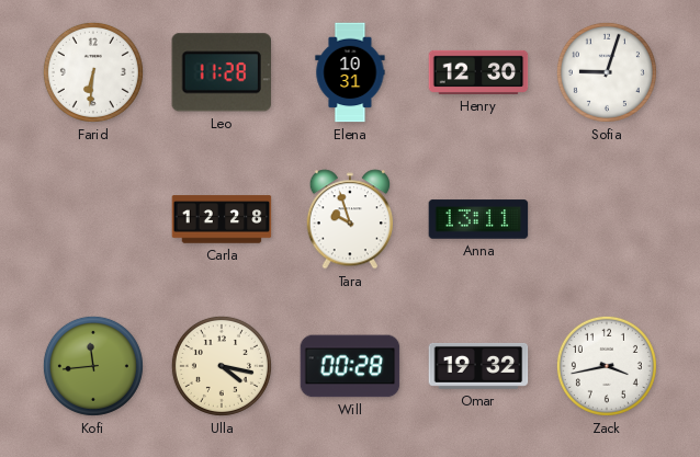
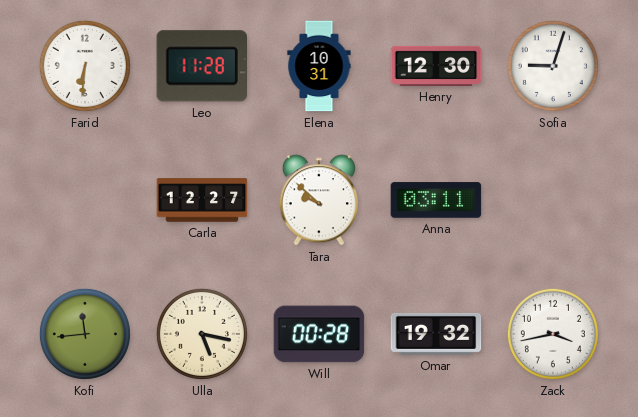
Carla: 12:28 -> 12:27
Tara: 9:57 -> 9:52
Anna: 13:11 -> 03:11
Ulla: 4:17 -> 5:17
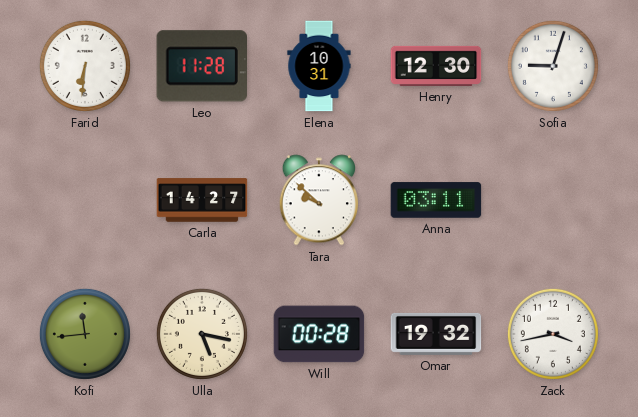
Carla: 12:27 -> 14:27
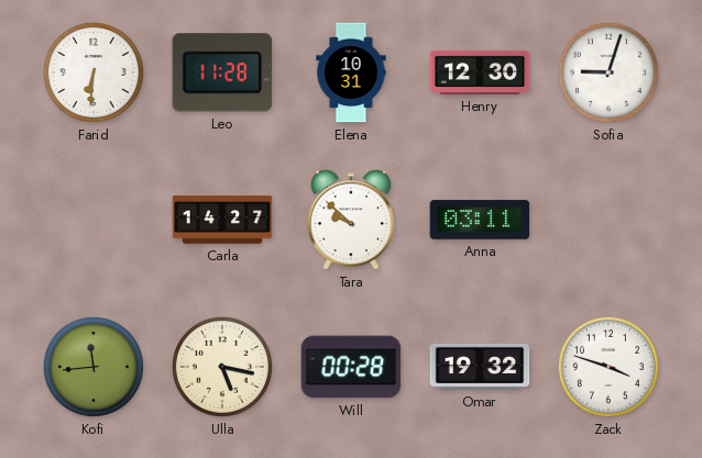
Zack: 3:43 -> 3:48
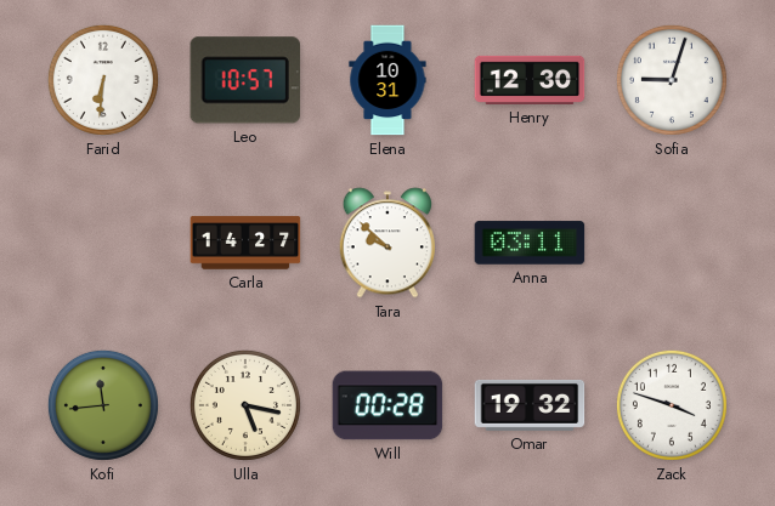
Leo: 11:28 -> 10:57
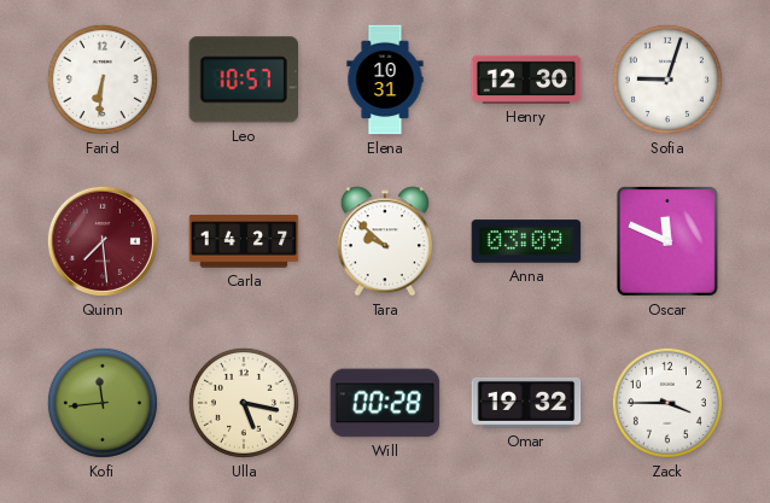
Quinn: none -> 7:29
Anna: 03:11 -> 03:09
Oscar: none -> 11:49
Zack: 3:48 -> 3:45
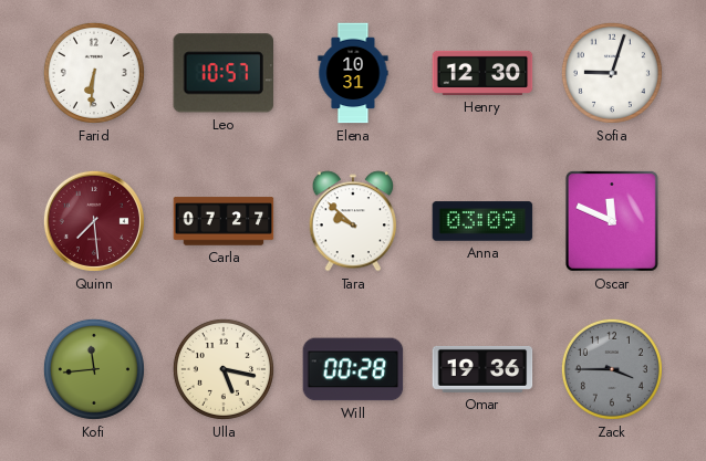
Carla: 14:27 -> 07:27
Omar: 19:32 -> 19:36
Zack dial: white -> grey
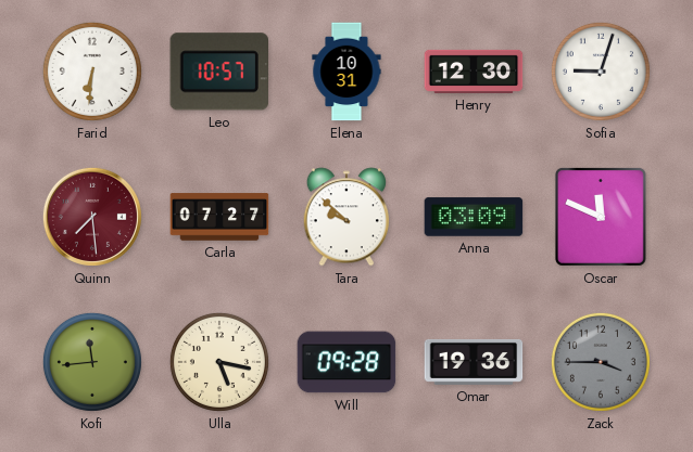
Will: 00:28 -> 09:28
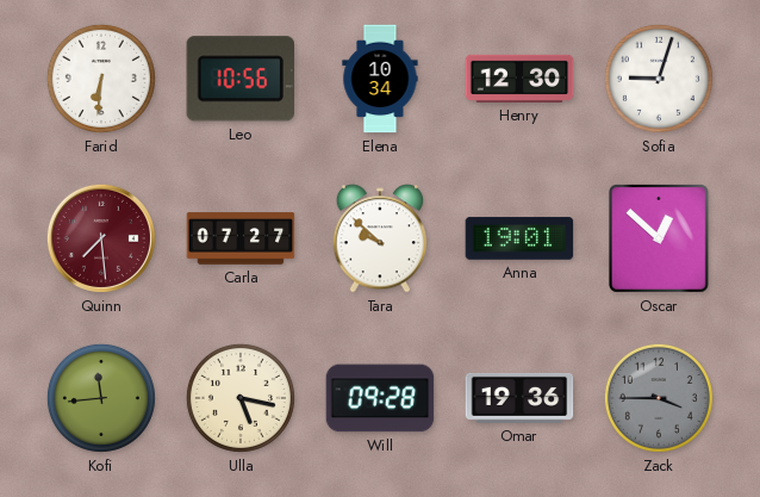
Leo: 10:57 -> 10:56
Elena: 10:31 -> 10:34
Anna: 03:09 -> 19:01
Oscar: 11:49 -> 12:52
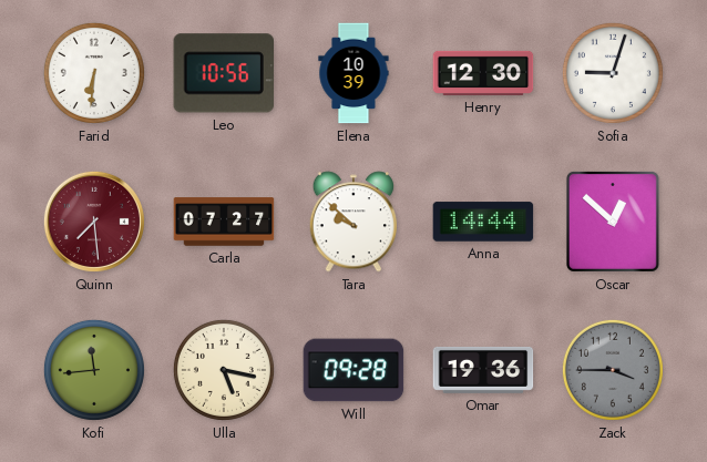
Elena: 10:34 -> 10:39
Anna: 19:01 -> 14:44
